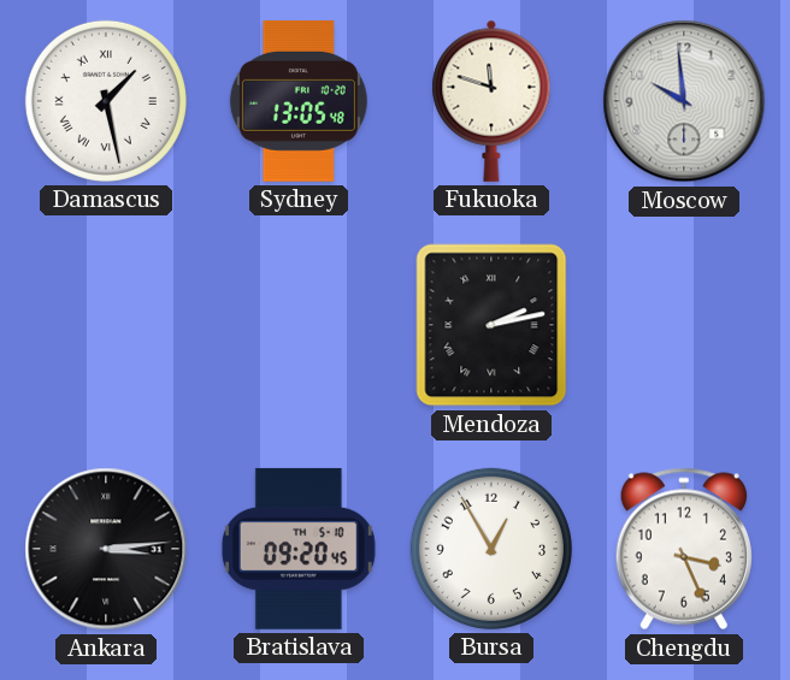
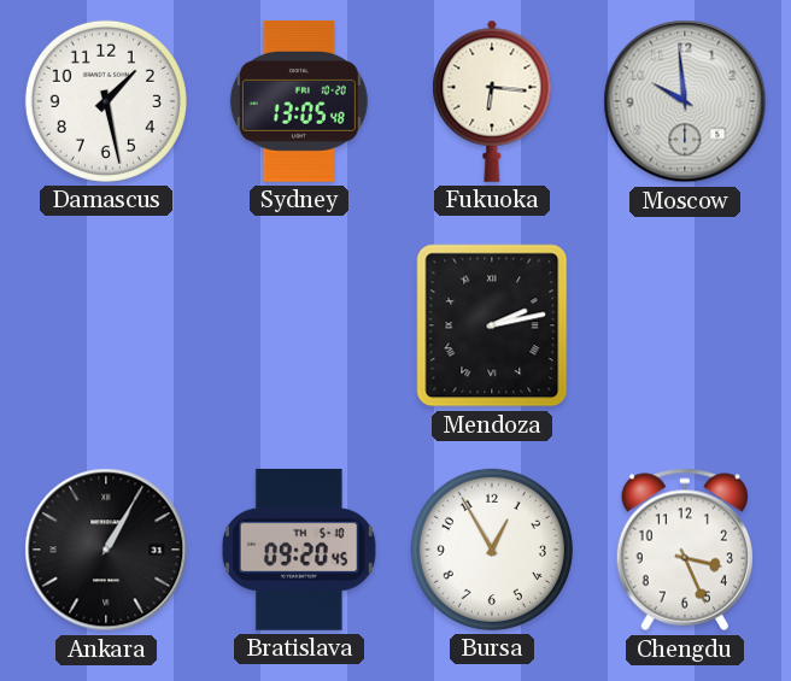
Damascus numerals: Roman -> Arabic
Fukuoka: 11:48 -> 6:16
Ankara: 3:14 -> 1:05
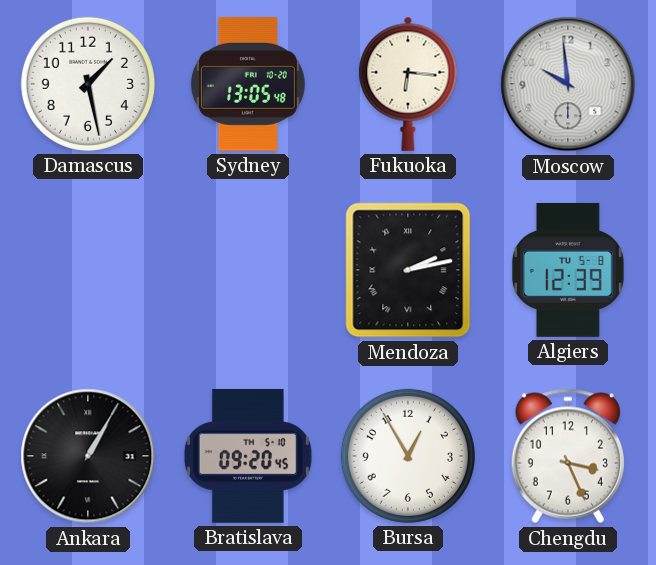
Algiers: none -> 12:39
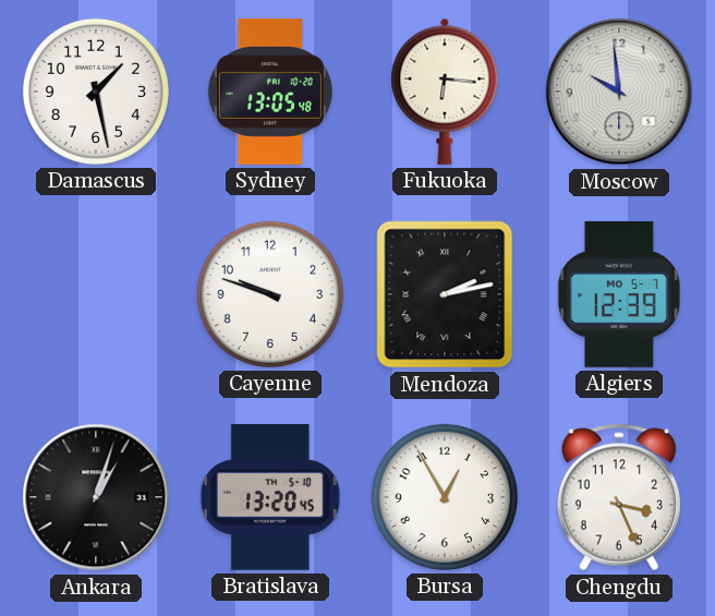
Cayenne: none -> 9:48
Algiers date: TU 5-8 -> MO 5-7
Ankara: 1:05 -> 1:03
Bratislava: 09:20 -> 13:20
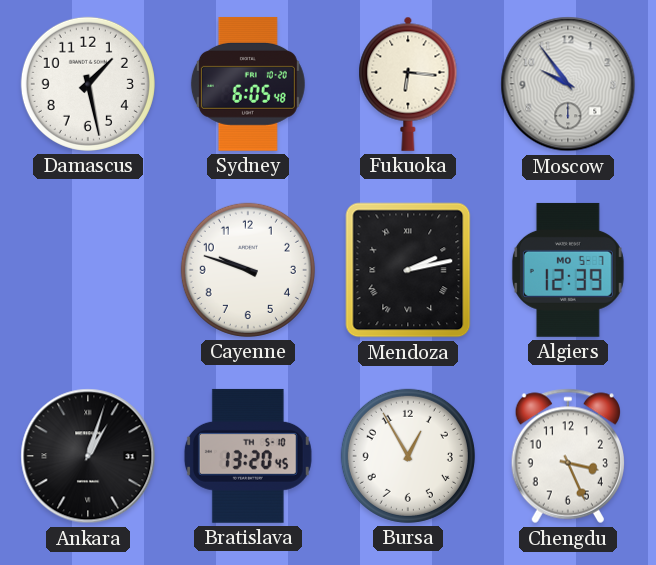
Sydney: 13:05 -> 6:05
Moscow: 9:59 -> 9:54
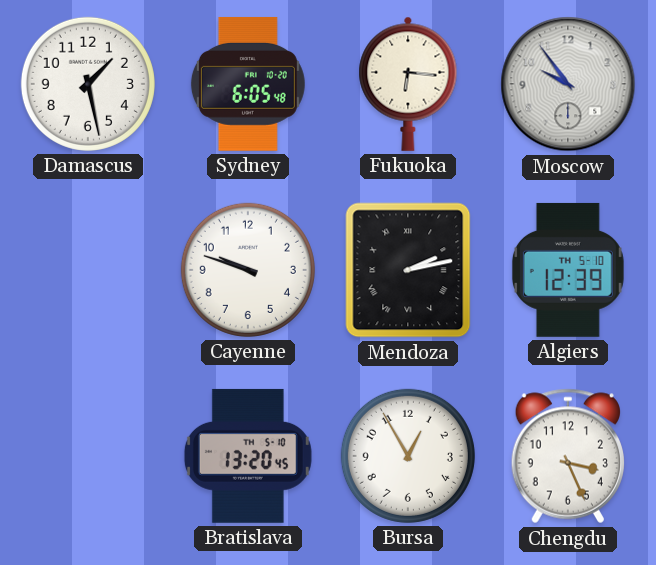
Algiers date: MO 5-7 -> TH 5-10
Ankara: 1:03 -> none
